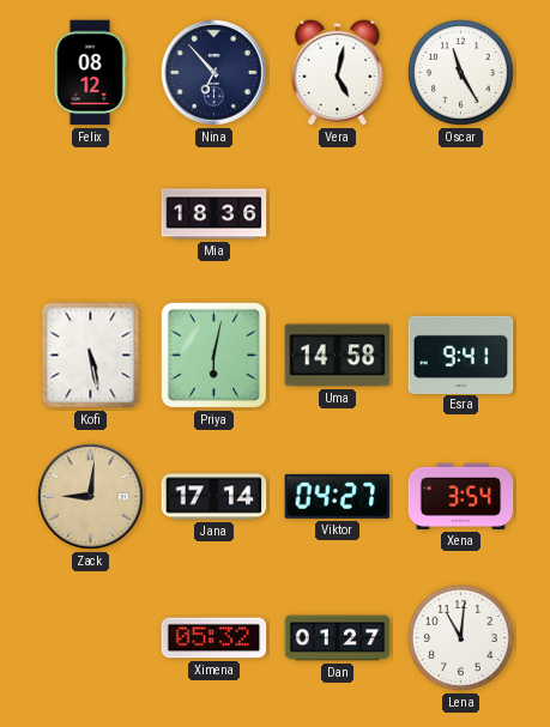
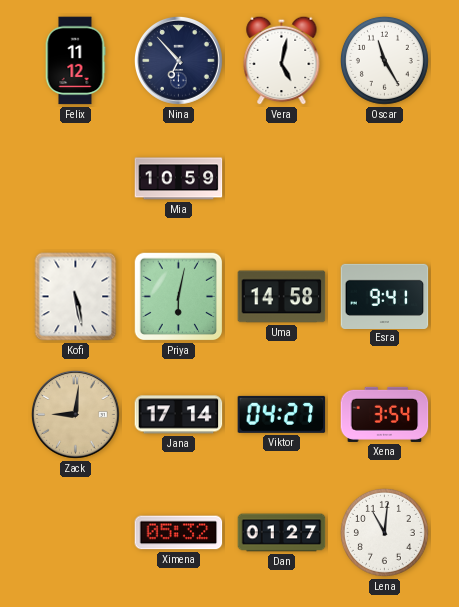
Felix: 08:12 -> 11:12
Mia: 18:36 -> 10:59
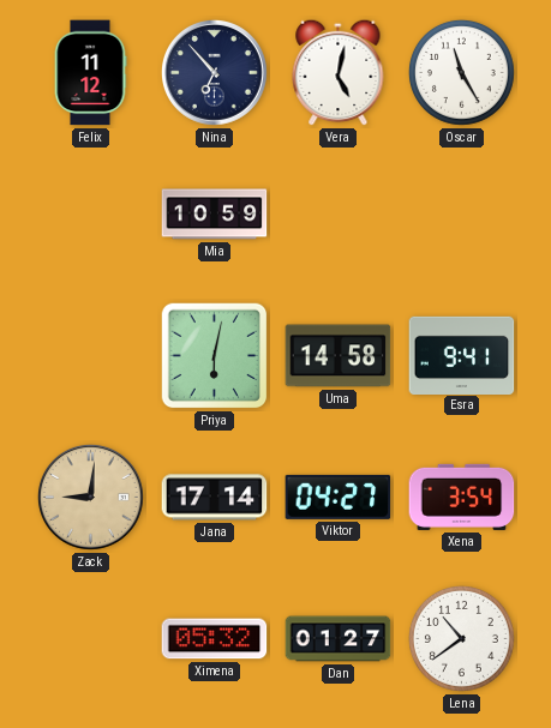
Kofi: 5:28 -> none
Lena: 11:01 -> 10:39
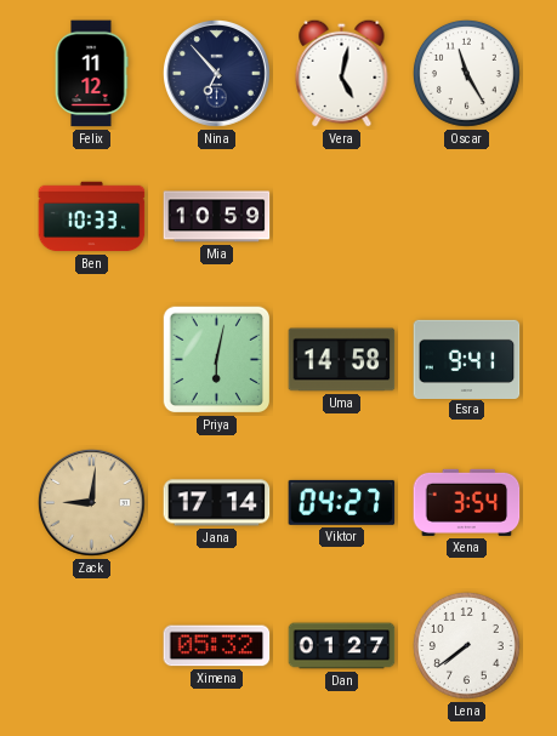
Ben: none -> 10:33
Lena: 10:39 -> 7:39
